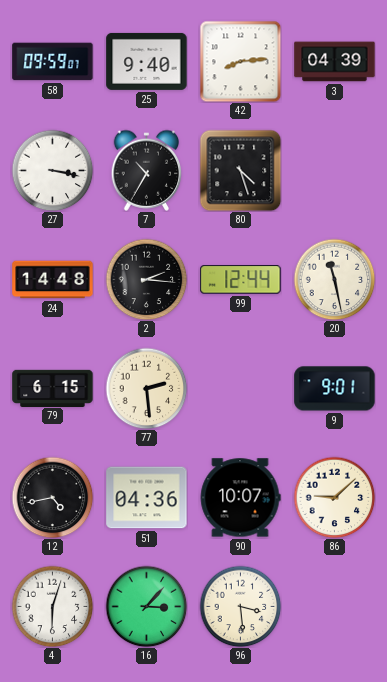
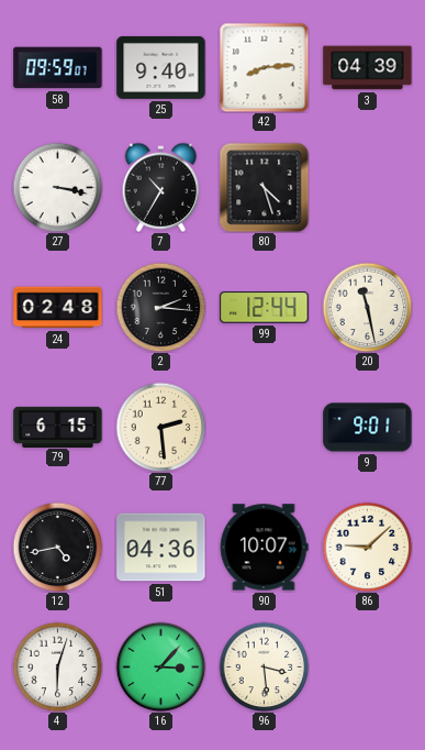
24: 14:48 -> 02:48
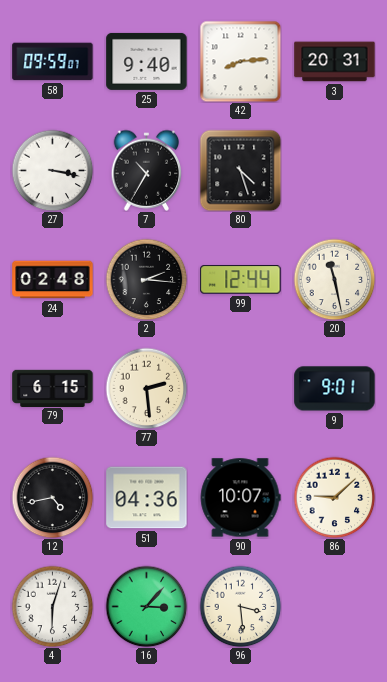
3: 04:39 -> 20:31
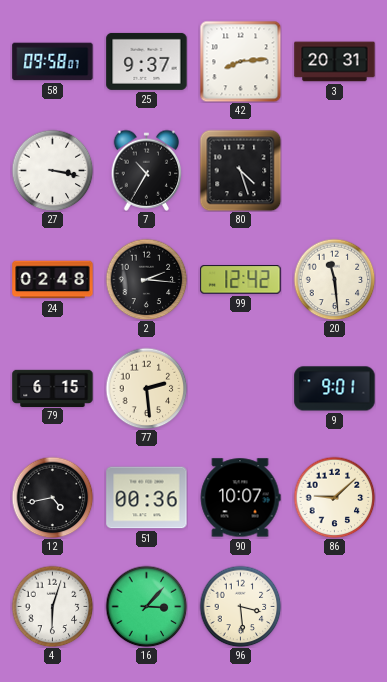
58: 09:59 -> 09:58
25: 9:40 -> 9:37
99: 12:44 -> 12:42
20: 11:28 -> 11:29
51: 04:36 -> 00:36
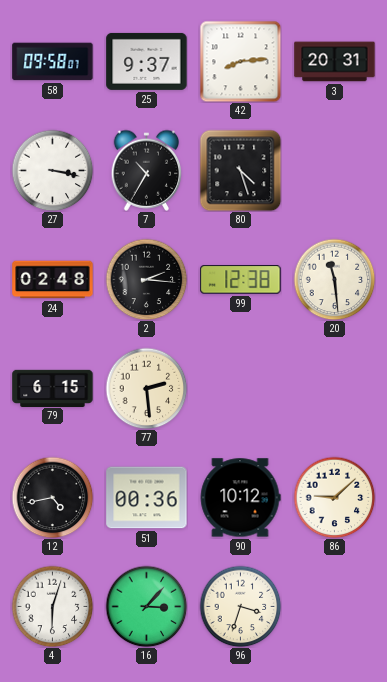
99: 12:42 -> 12:38
9: 9:01 -> none
90: 10:07 -> 10:12
96: 3:29 -> 3:33
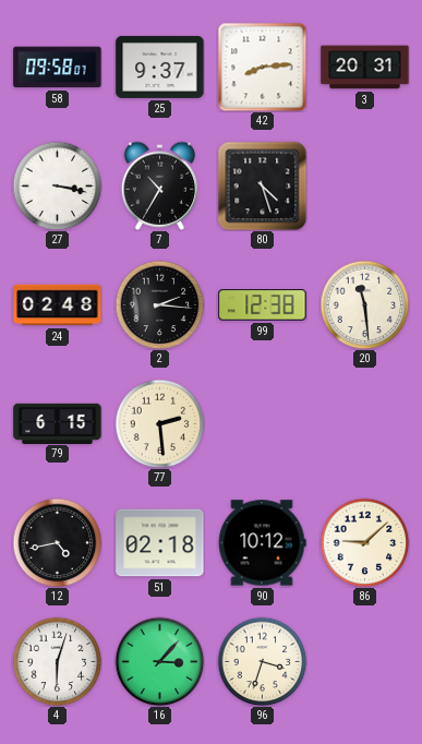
51: 00:36 -> 02:18
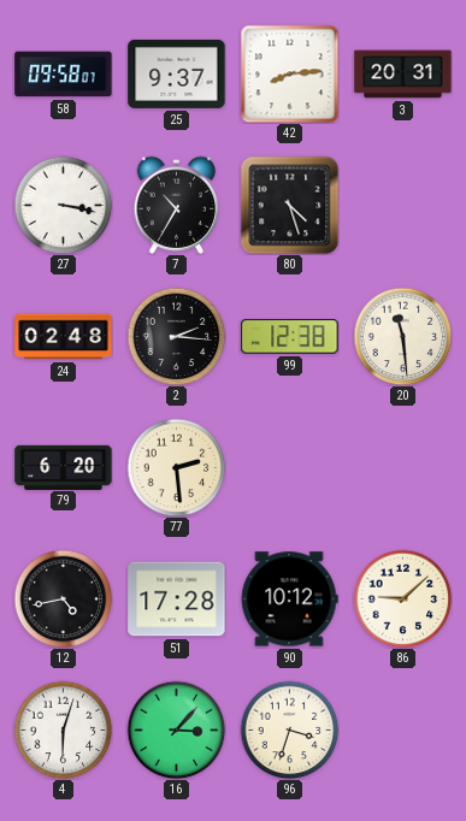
79: 6:15 -> 6:20
51: 02:18 -> 17:28
